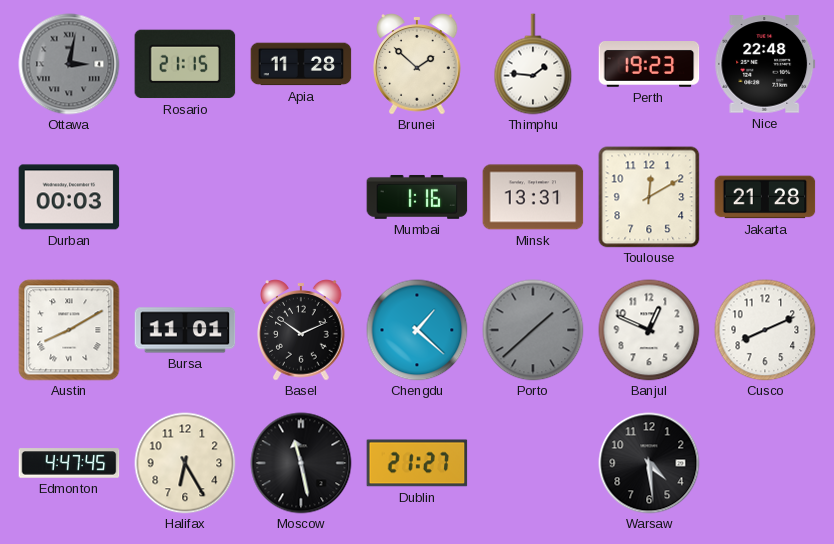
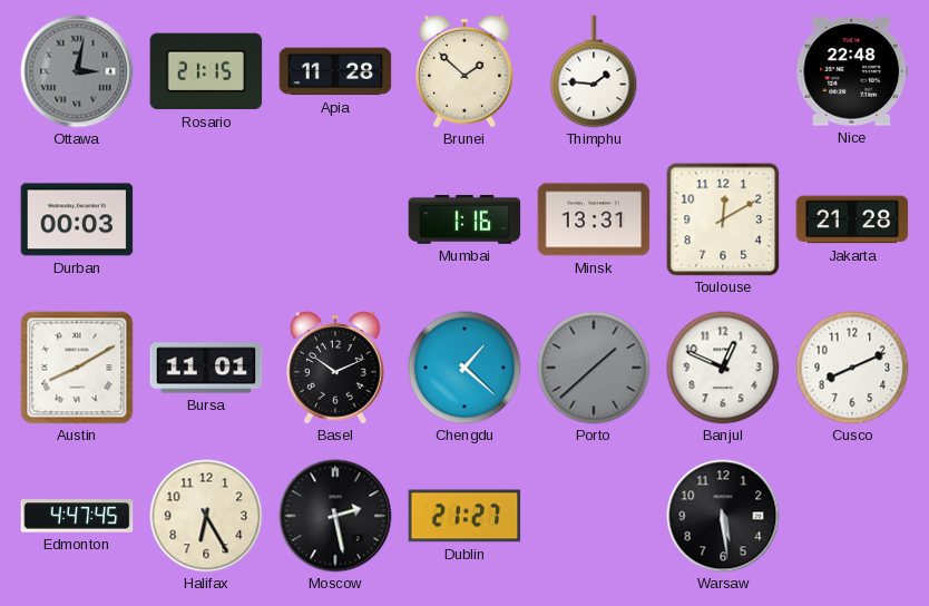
Perth: 19:23 -> none
Moscow: 11:28 -> 2:28
Warsaw: 4:29 -> 5:29
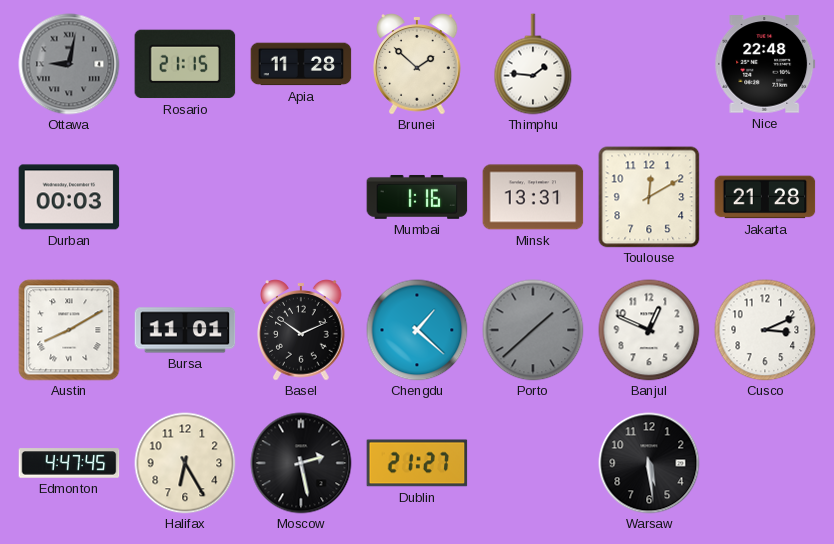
Ottawa: 3:02 -> 9:02
Cusco: 8:11 -> 3:11
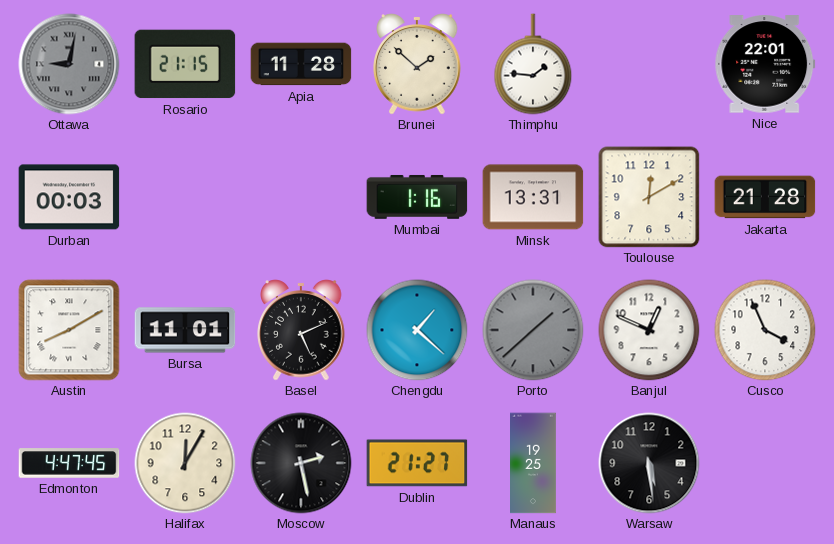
Nice: 22:48 -> 22:01
Basel: 10:11 -> 5:11
Cusco: 3:11 -> 3:56
Halifax: 6:25 -> 12:05
Manaus: none -> 19:25
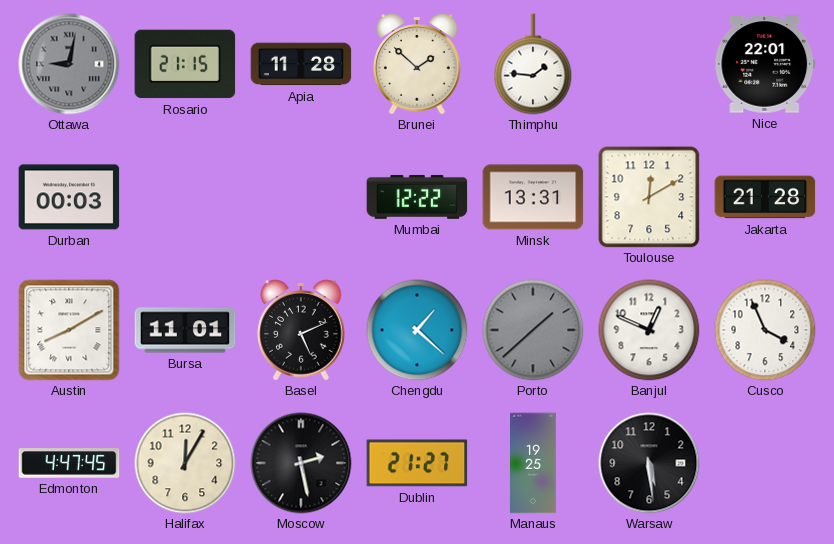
Mumbai: 1:16 -> 12:22
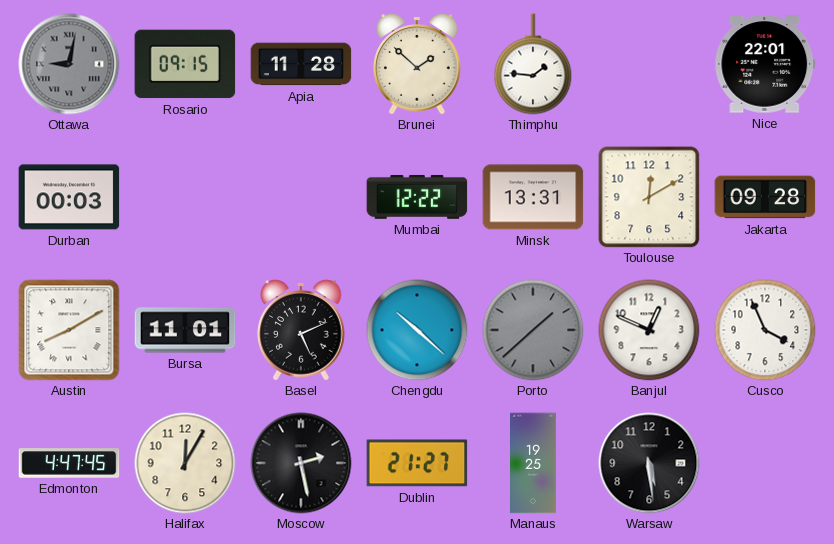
Rosario: 21:15 -> 09:15
Jakarta: 21:28 -> 09:28
Chengdu: 1:22 -> 10:22
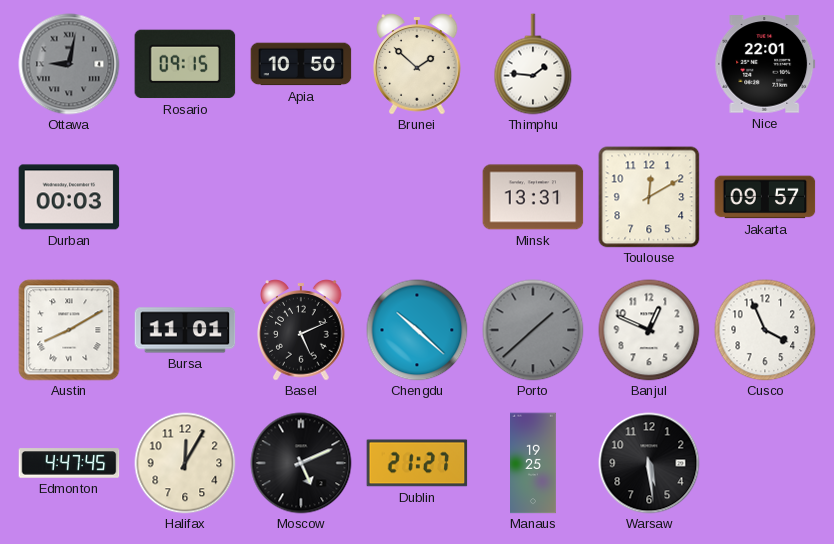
Apia: 11:28 -> 10:50
Mumbai: 12:22 -> none
Jakarta: 09:28 -> 09:57
Moscow: 2:28 -> 5:11
